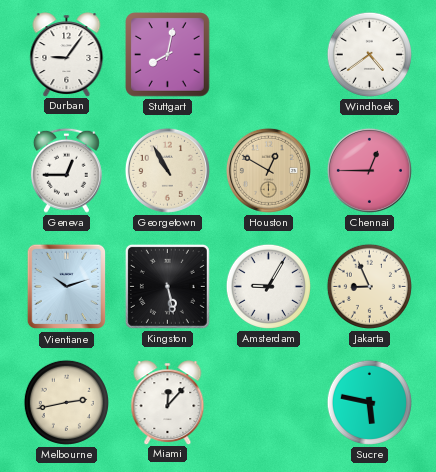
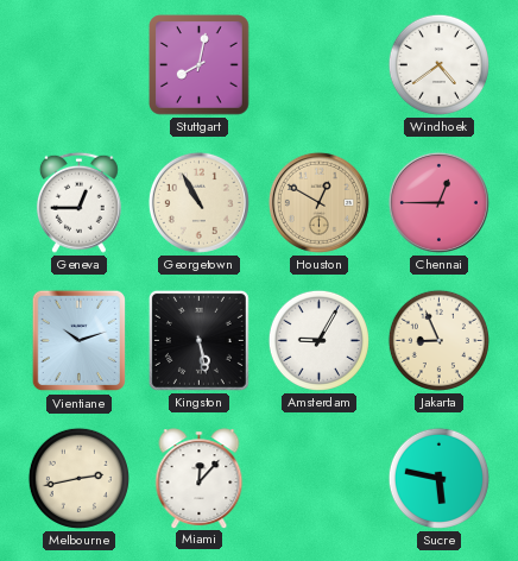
Durban: 9:06 -> none
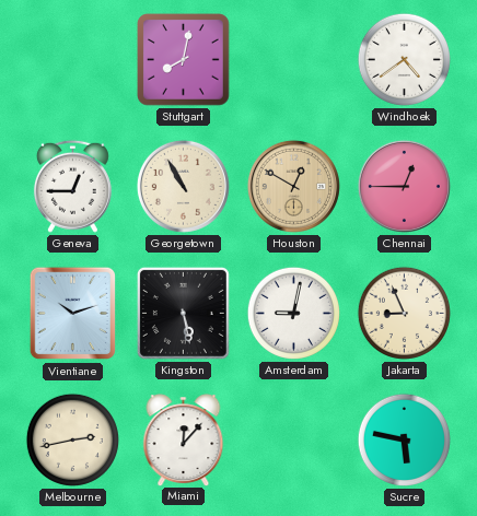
Amsterdam: 9:05 -> 9:02
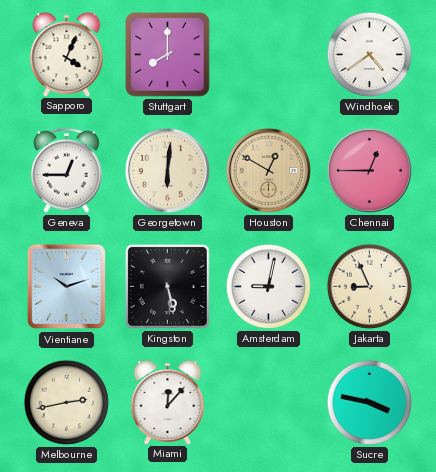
Sapporo: none -> 4:04
Stuttgart: 8:02 -> 8:00
Georgetown: 10:55 -> 6:01
Sucre: 5:47 -> 3:47
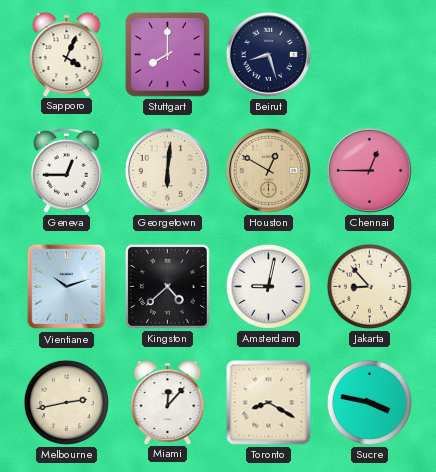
Beirut: none -> 8:27
Windhoek: 4:39 -> none
Kingston: 5:28 -> 4:38
Jakarta: 8:56 -> 8:53
Toronto: none -> 8:20
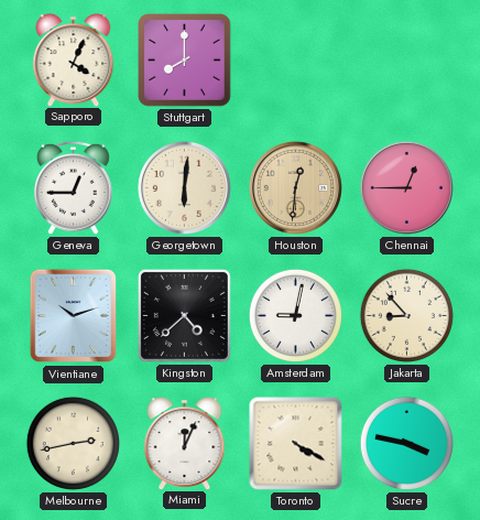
Beirut: 8:27 -> none
Houston: 12:50 -> 12:31
Miami: 12:07 -> 12:04
Toronto: 8:20 -> 4:20
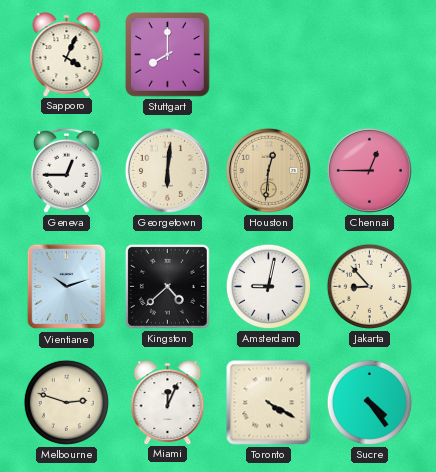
Melbourne: 2:43 -> 2:48
Sucre: 3:47 -> 4:24
